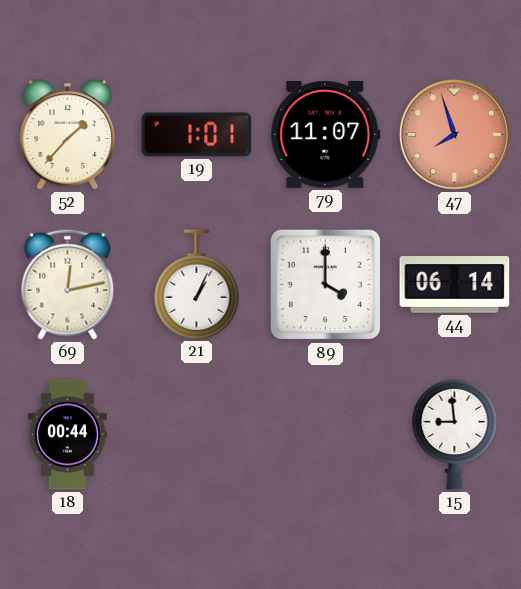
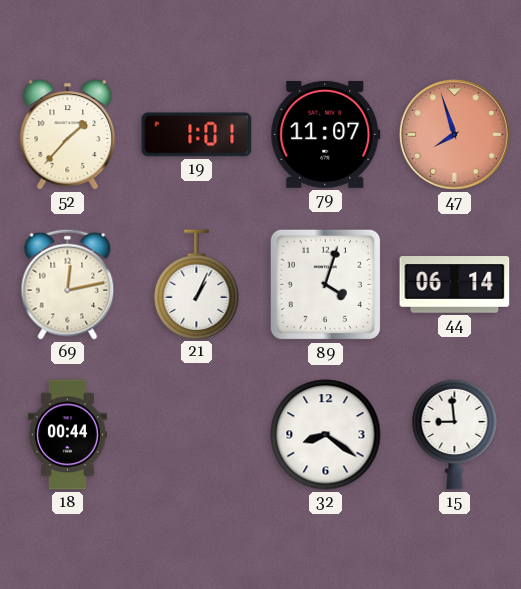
89: 4:00 -> 4:03
32: none -> 8:21
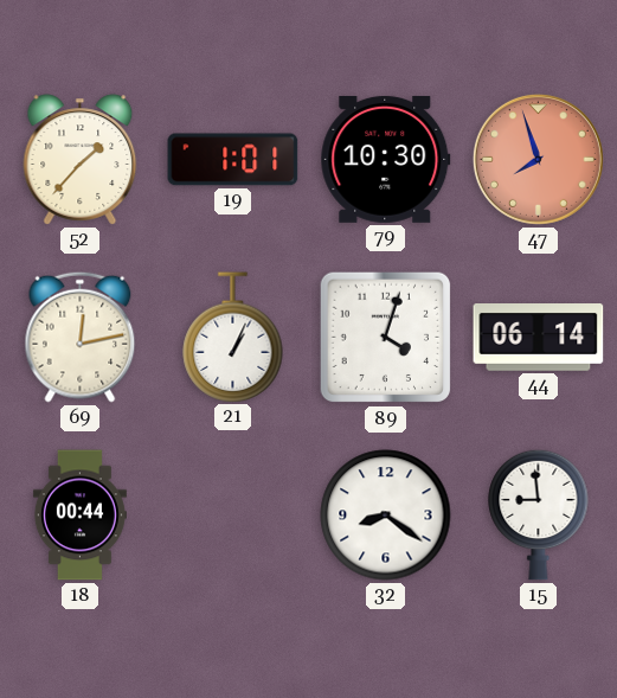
79: 11:07 -> 10:30
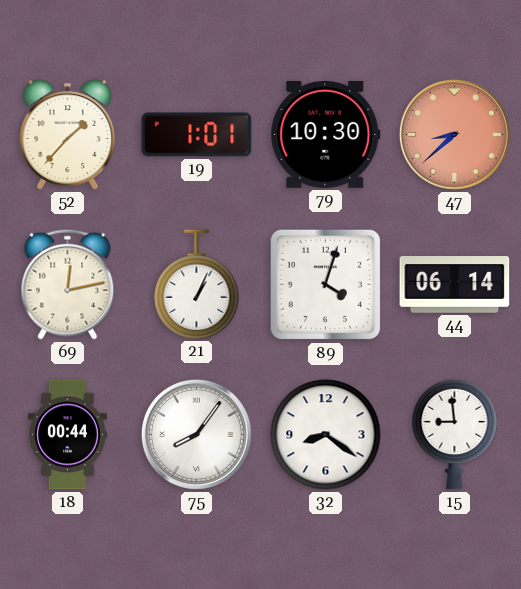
47: 7:57 -> 8:38
75: none -> 8:06
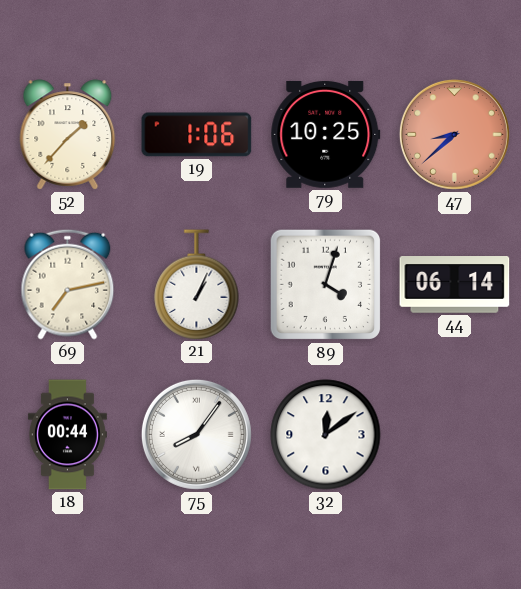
19: 1:01 -> 1:06
79: 10:30 -> 10:25
69: 12:13 -> 7:13
32: 8:21 -> 12:09
15: 8:59 -> none
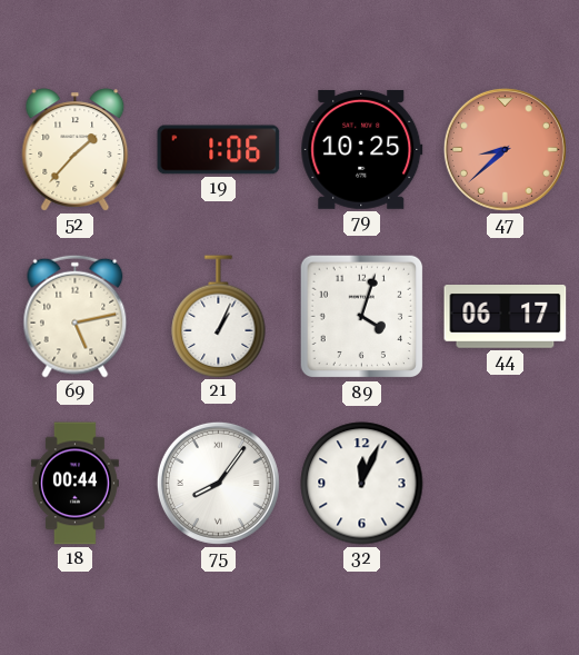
69: 7:13 -> 5:13
44: 06:14 -> 06:17
32: 12:09 -> 12:04
